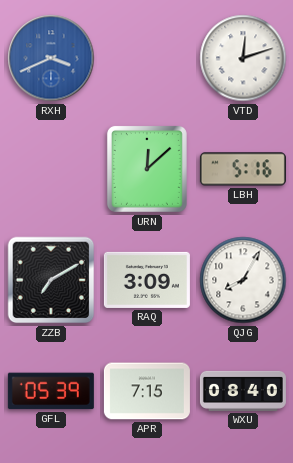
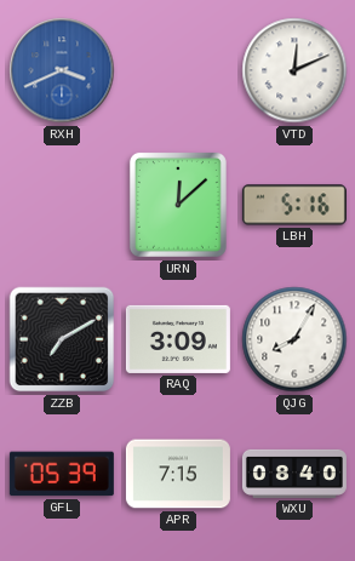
VTD: 12:12 -> 12:11
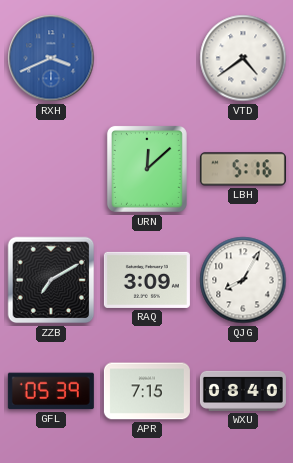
VTD: 12:11 -> 4:39
